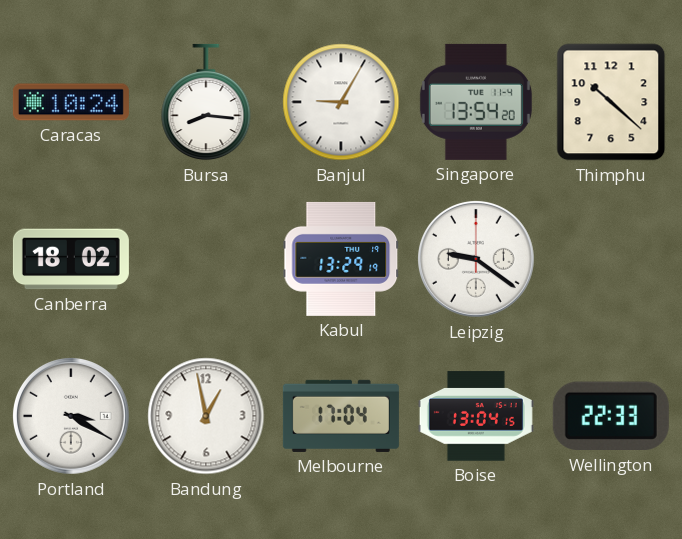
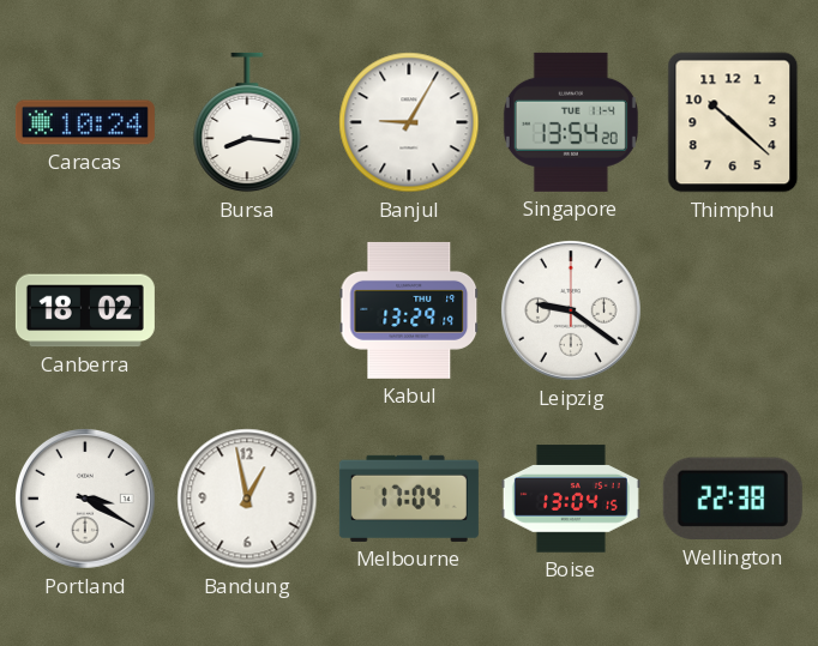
Wellington: 22:33 -> 22:38
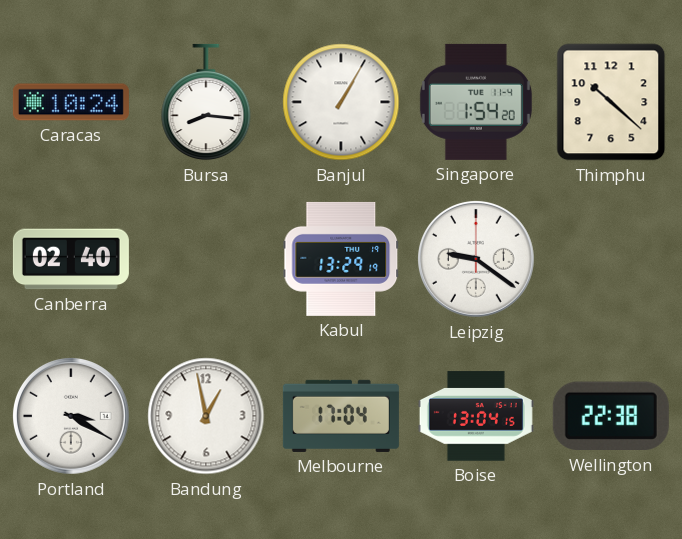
Banjul: 9:05 -> 1:05
Singapore: 13:54 -> 1:54
Canberra: 18:02 -> 02:40
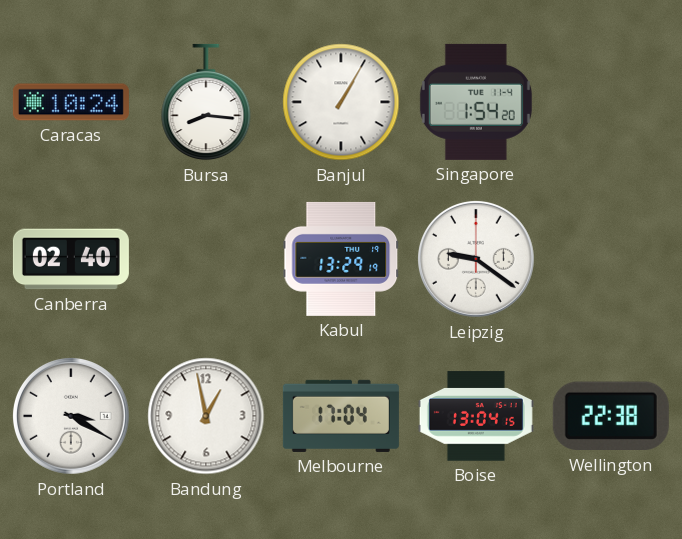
Thimphu: 10:22 -> none
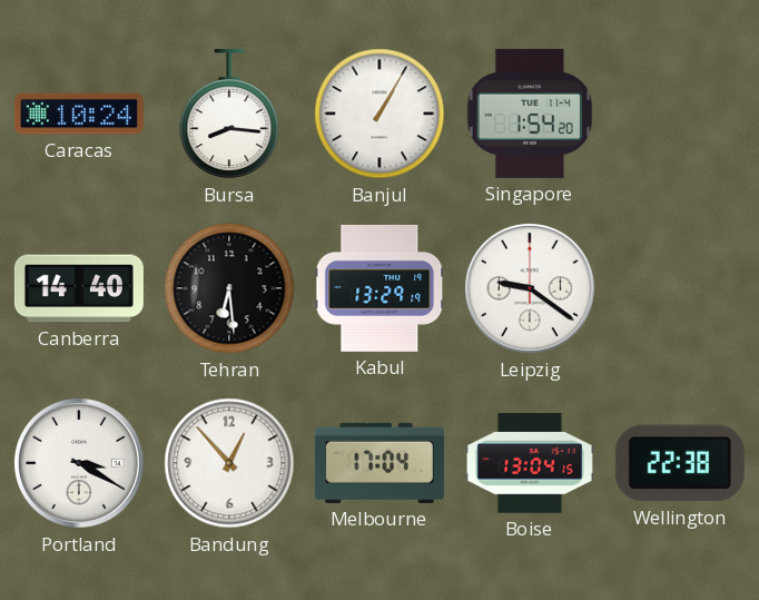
Canberra: 02:40 -> 14:40
Tehran: none -> 6:29
Bandung: 12:58 -> 12:53
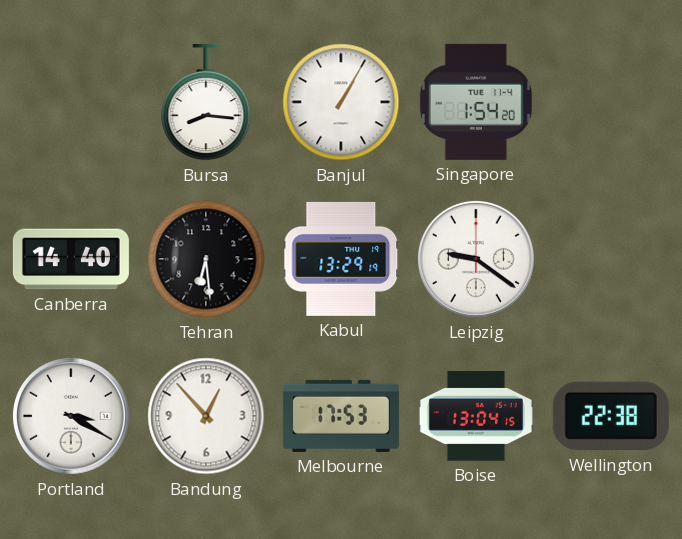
Caracas: 10:24 -> none
Melbourne: 17:04 -> 17:53
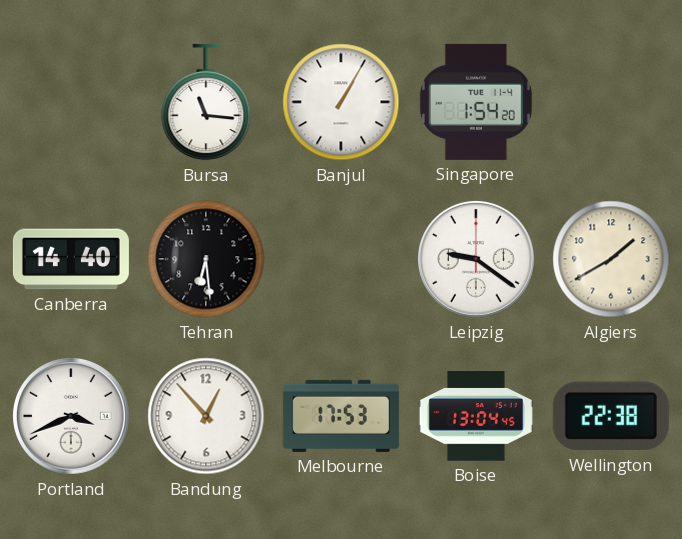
Bursa: 8:16 -> 11:16
Kabul: 13:29 -> none
Algiers: none -> 1:40
Portland: 3:20 -> 3:41
Boise: 13:04:15 -> 13:04:45
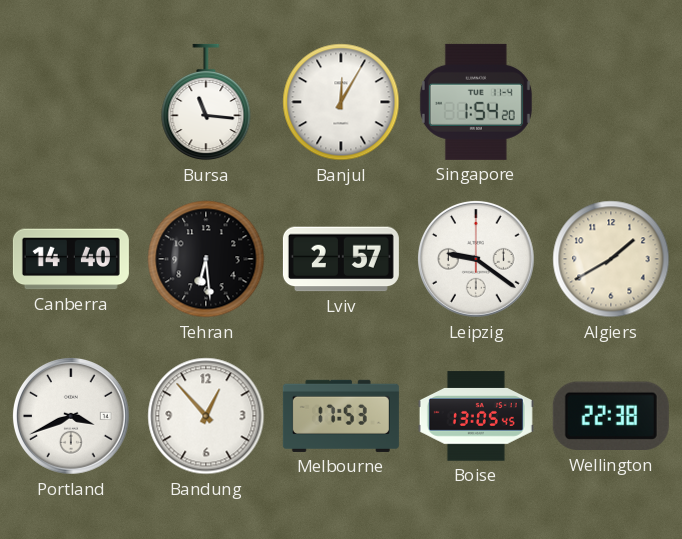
Banjul: 1:05 -> 12:05
Lviv: none -> 2:57
Boise: 13:04 -> 13:05
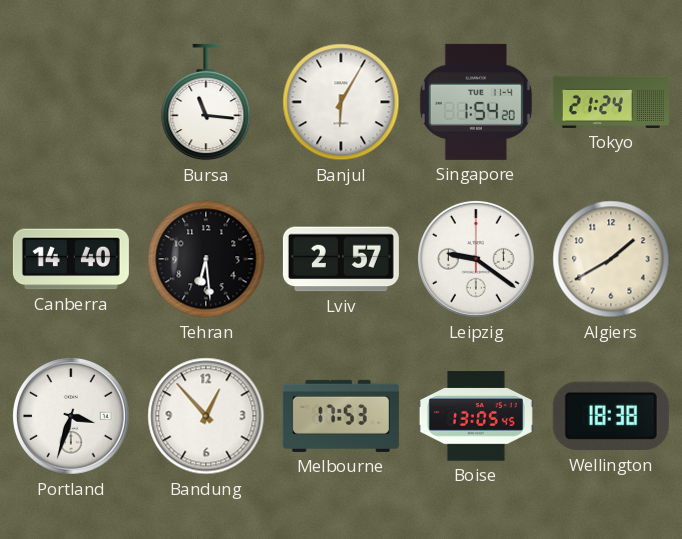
Banjul: 12:05 -> 6:05
Tokyo: none -> 21:24
Portland: 3:41 -> 3:33
Wellington: 22:38 -> 18:38
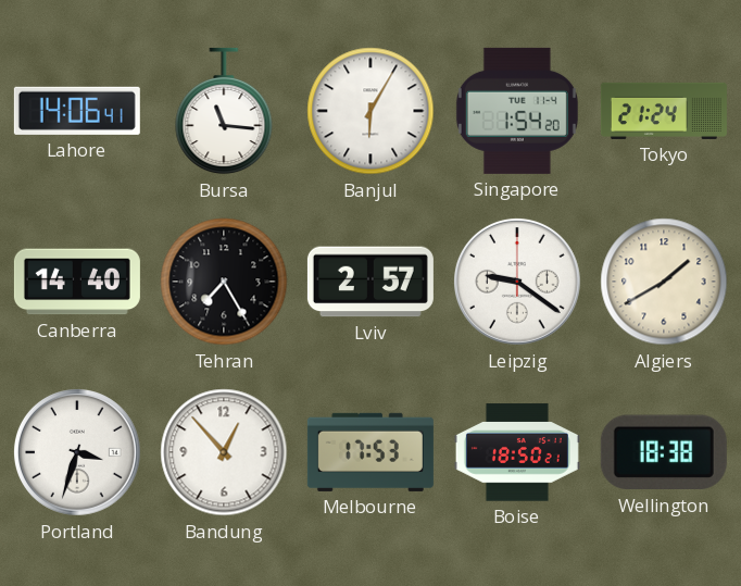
Lahore: none -> 14:06
Tehran: 6:29 -> 7:25
Boise: 13:05 -> 18:50
